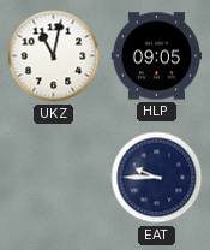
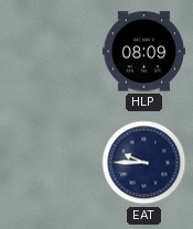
UKZ: 11:02 -> none
HLP: 09:05 -> 08:09
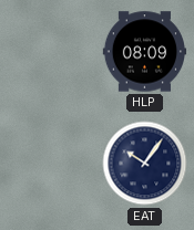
EAT: 9:45 -> 10:06
